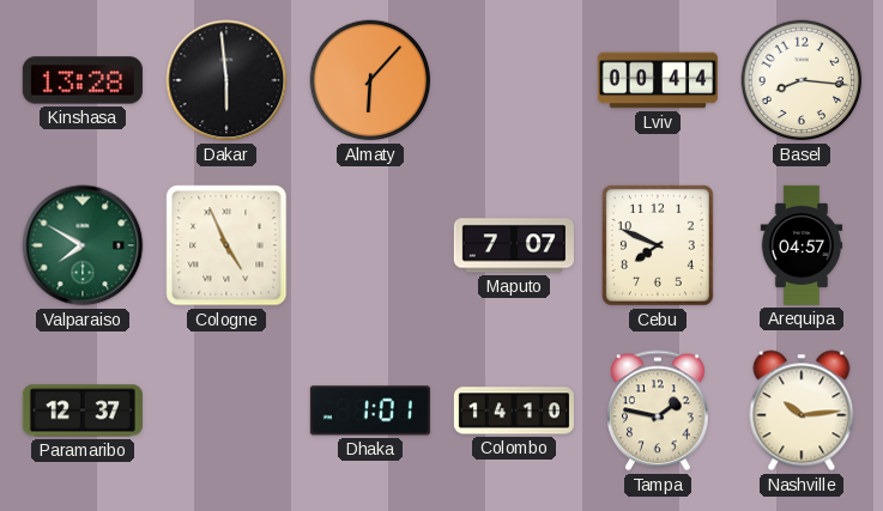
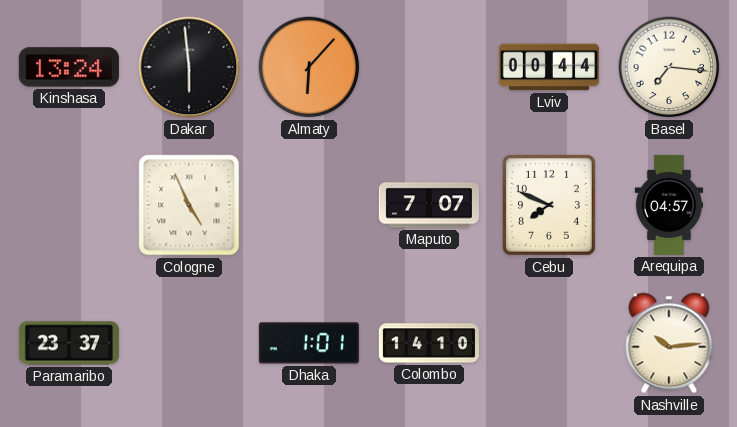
Kinshasa: 13:28 -> 13:24
Basel: 8:16 -> 7:16
Valparaiso: 7:50 -> none
Paramaribo: 12:37 -> 23:37
Tampa: 1:47 -> none
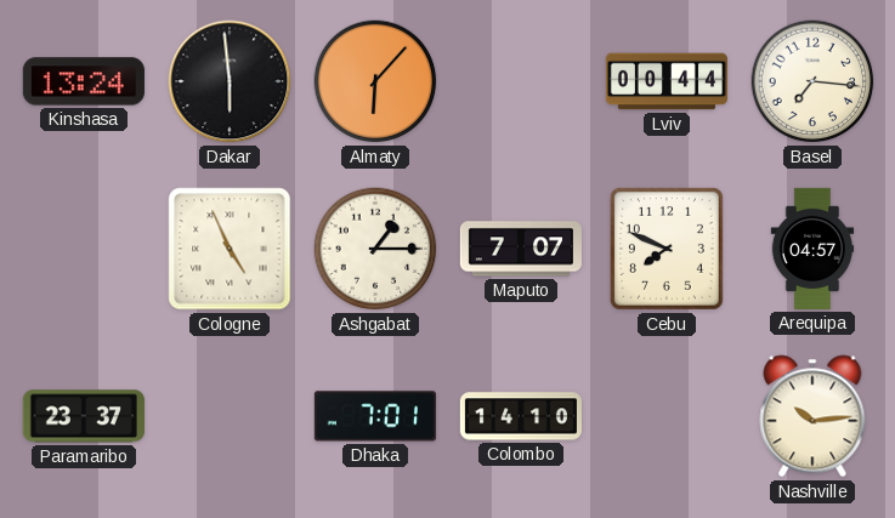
Ashgabat: none -> 1:15
Dhaka: 1:01 -> 7:01
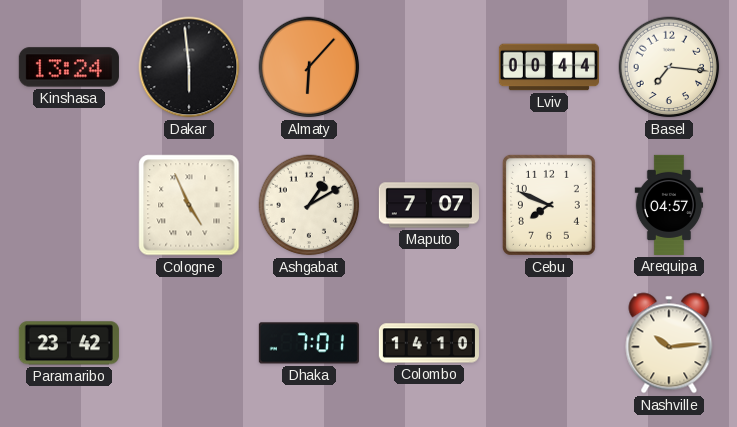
Ashgabat: 1:15 -> 1:10
Paramaribo: 23:37 -> 23:42
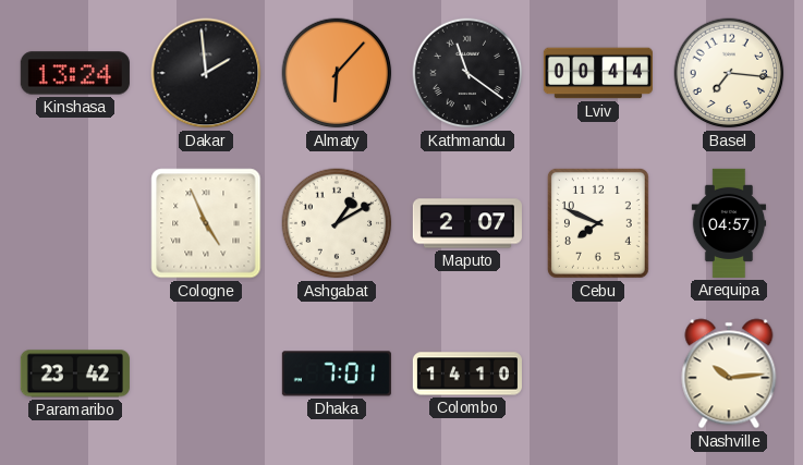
Dakar: 5:59 -> 1:59
Kathmandu: none -> 11:21
Maputo: 7:07 -> 2:07
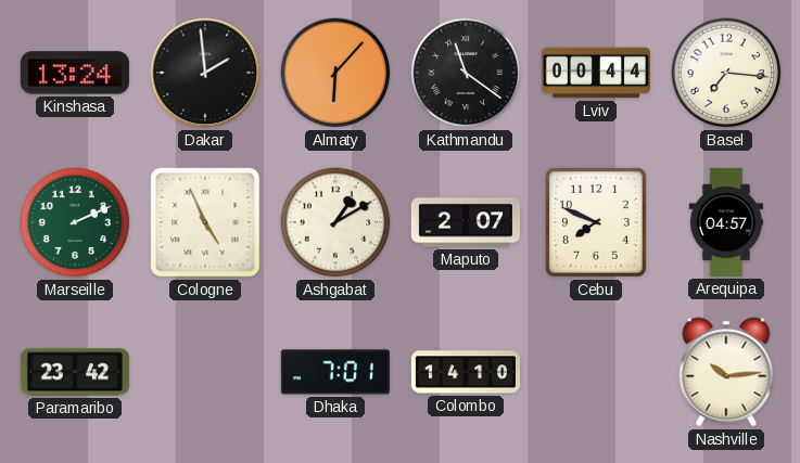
Marseille: none -> 2:11
